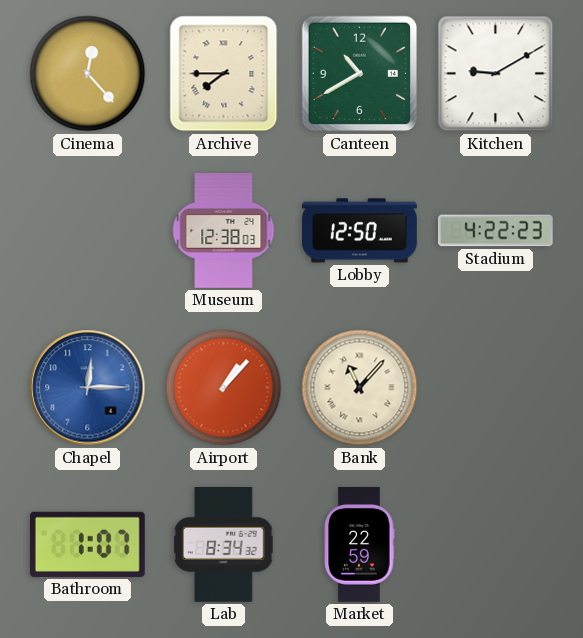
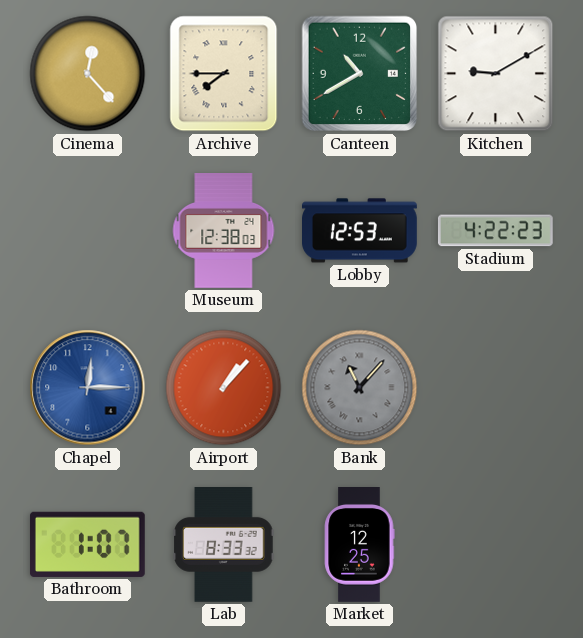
Lobby: 12:50 -> 12:53
Bank dial: cream -> grey
Lab: 8:34 -> 8:33
Market: 22:59 -> 12:25
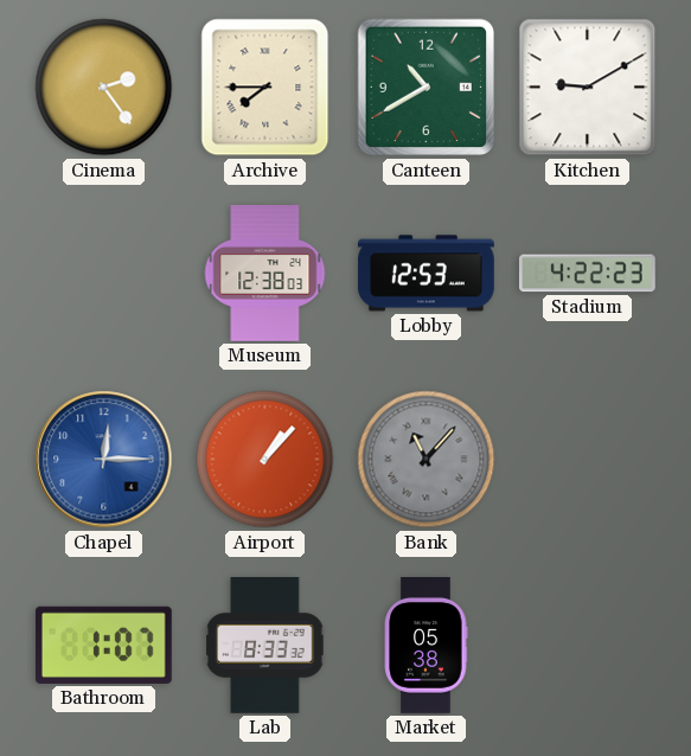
Cinema: 12:23 -> 2:24
Market: 12:25 -> 05:38
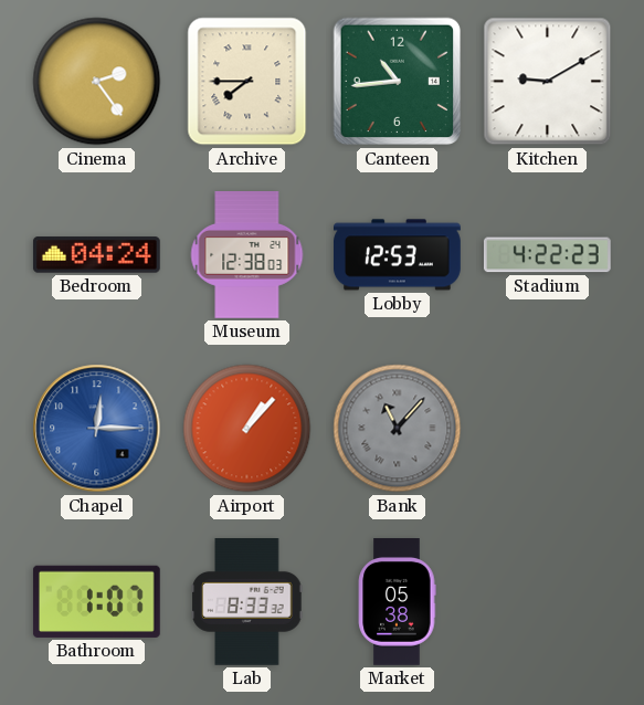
Canteen: 10:40 -> 10:44
Bedroom: none -> 04:24
